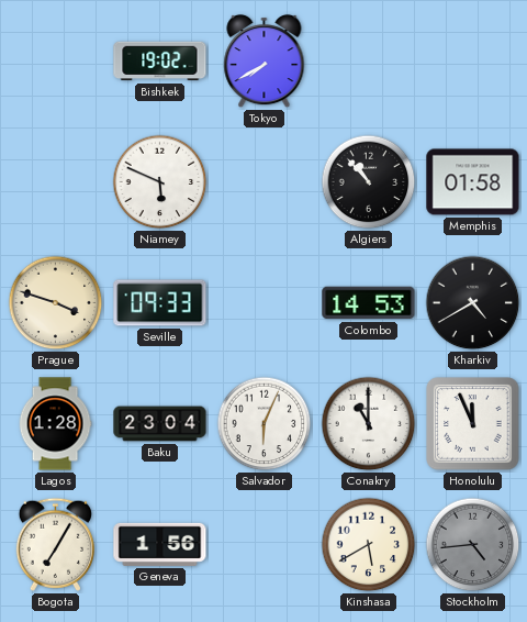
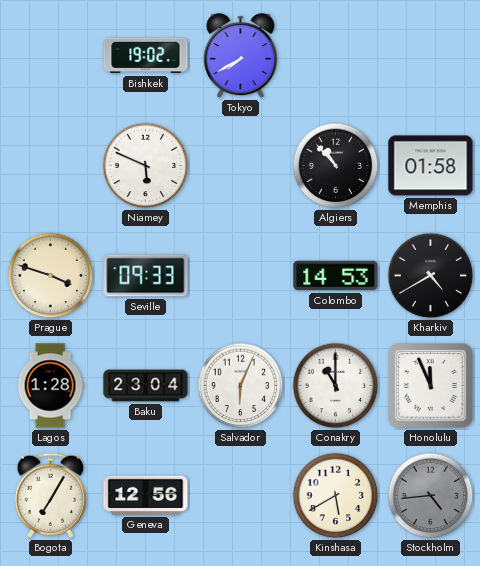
Geneva: 1:56 -> 12:56
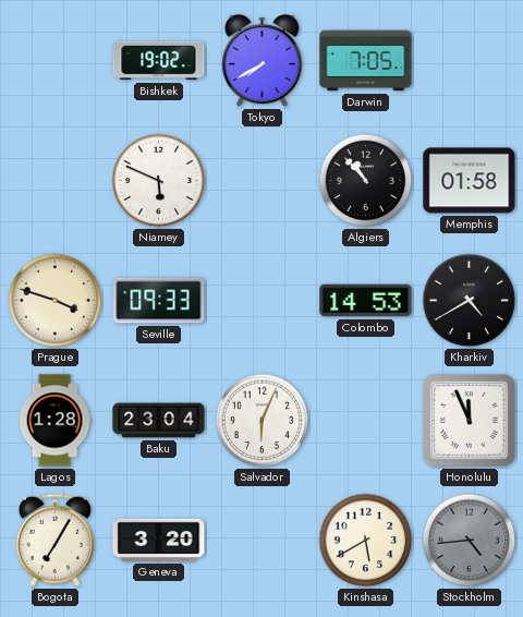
Darwin: none -> 7:05
Conakry: 11:00 -> none
Geneva: 12:56 -> 3:20
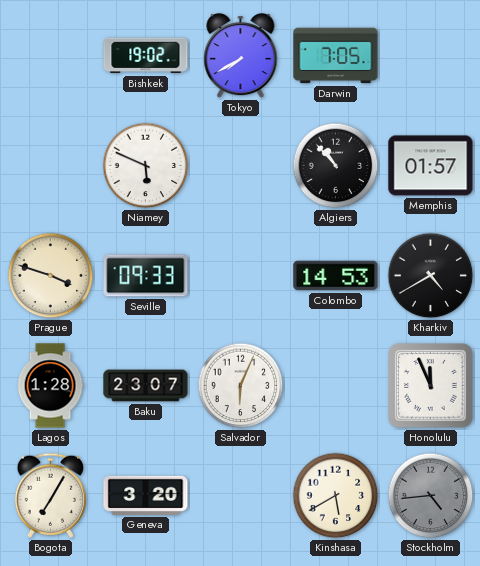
Memphis: 01:58 -> 01:57
Baku: 23:04 -> 23:07
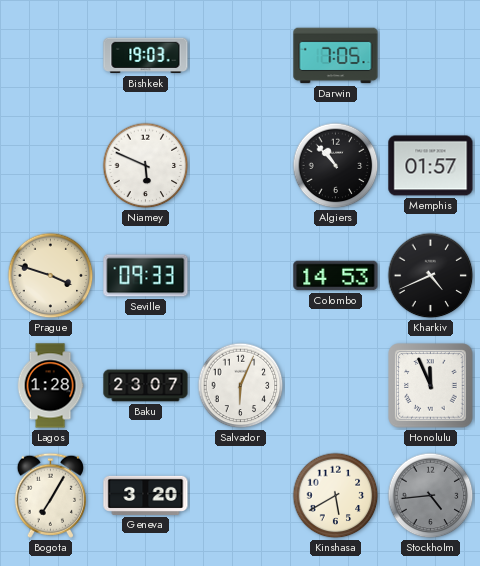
Bishkek: 19:02 -> 19:03
Tokyo: 7:40 -> none
Kharkiv: 4:40 -> 4:41
